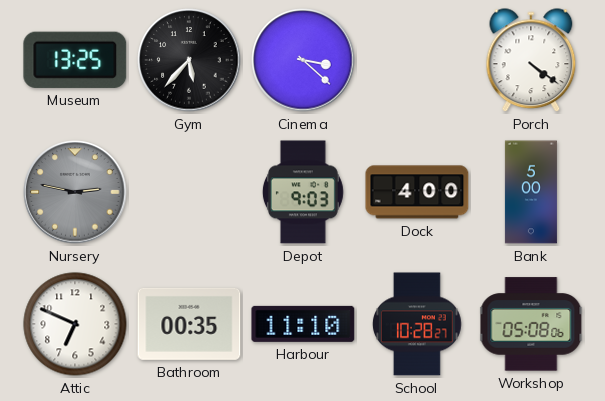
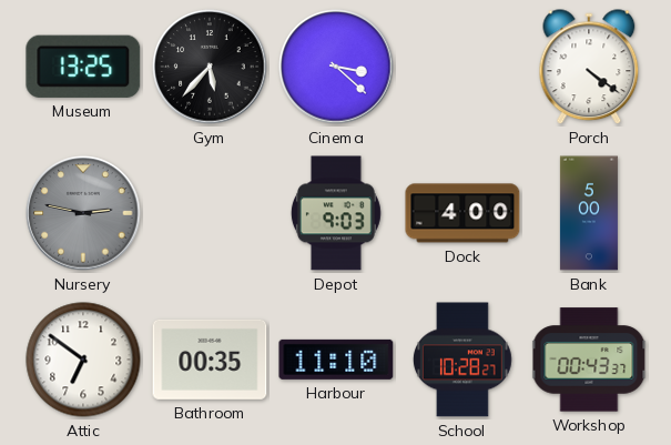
Attic: 6:49 -> 6:51
Workshop: 05:08 -> 00:43
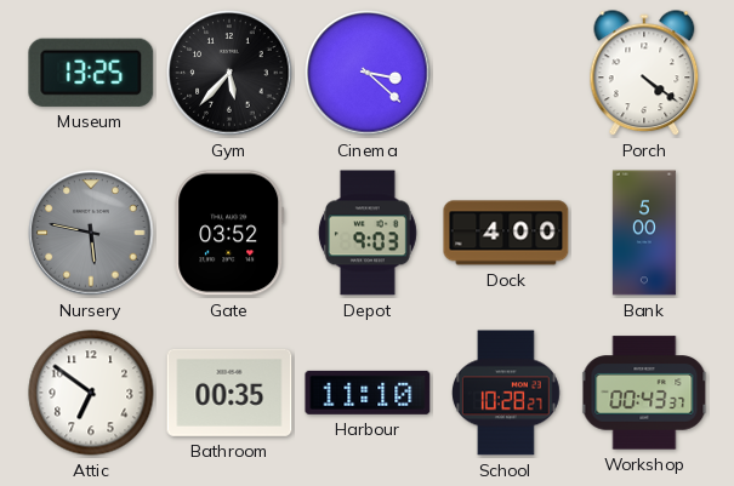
Nursery: 2:47 -> 5:47
Gate: none -> 03:52
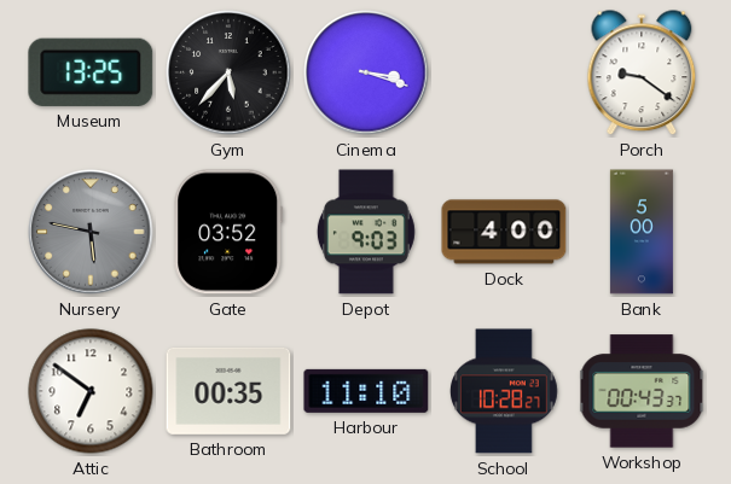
Cinema: 3:22 -> 3:18
Porch: 4:21 -> 9:21
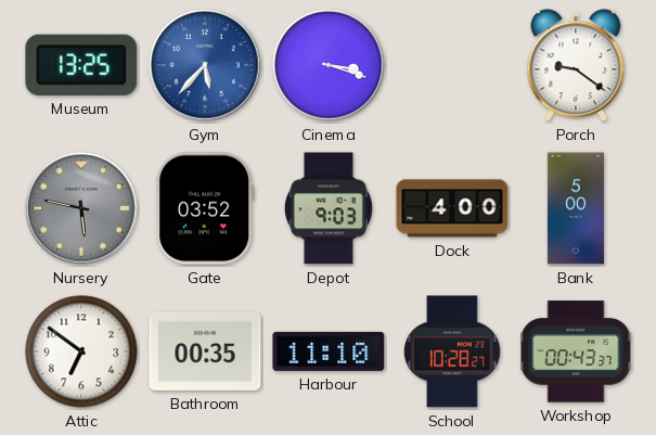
Gym dial: black -> blue
